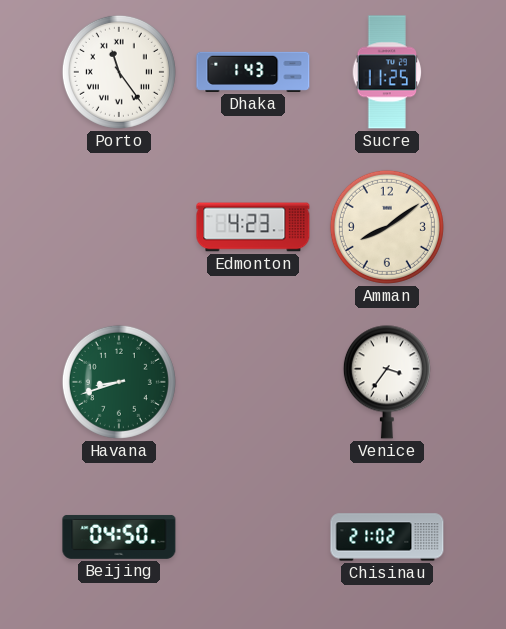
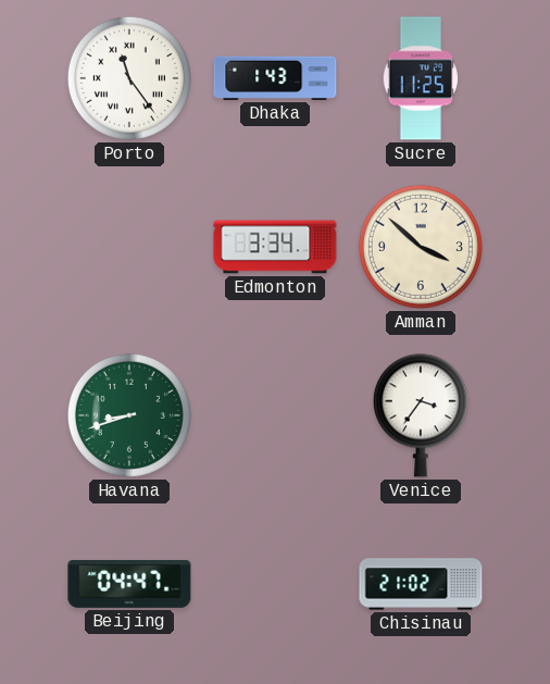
Edmonton: 4:23 -> 3:34
Amman: 8:09 -> 3:52
Beijing: 04:50 -> 04:47
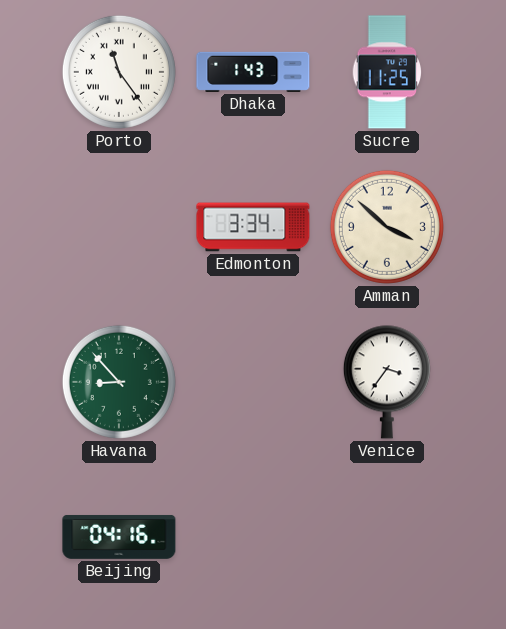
Havana: 8:42 -> 8:53
Beijing: 04:47 -> 04:16
Chisinau: 21:02 -> none
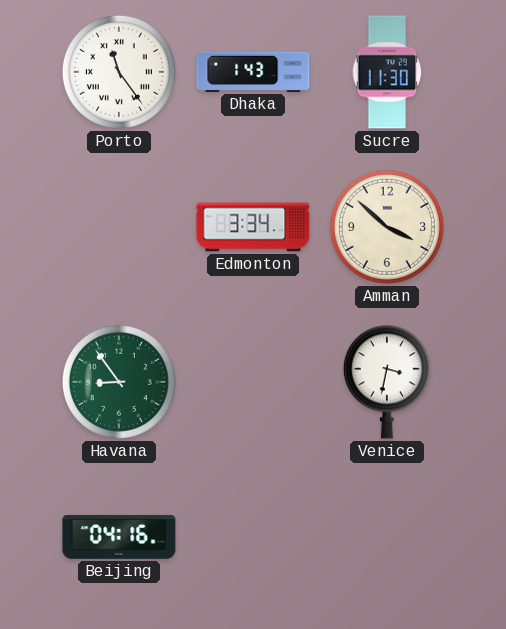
Sucre: 11:25 -> 11:30
Havana: 8:53 -> 8:54
Venice: 3:36 -> 3:32
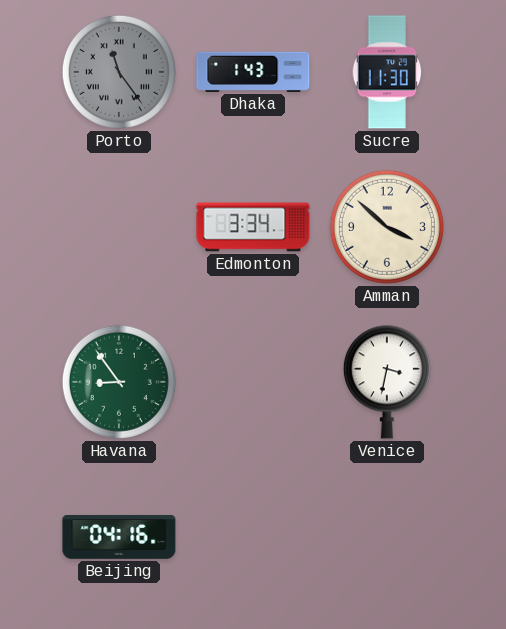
Porto dial: white -> grey
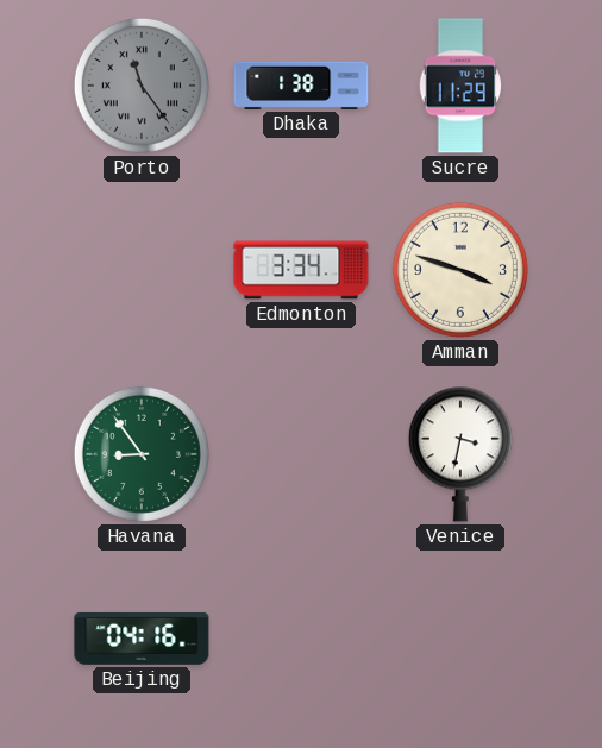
Dhaka: 1:43 -> 1:38
Sucre: 11:30 -> 11:29
Amman: 3:52 -> 3:48
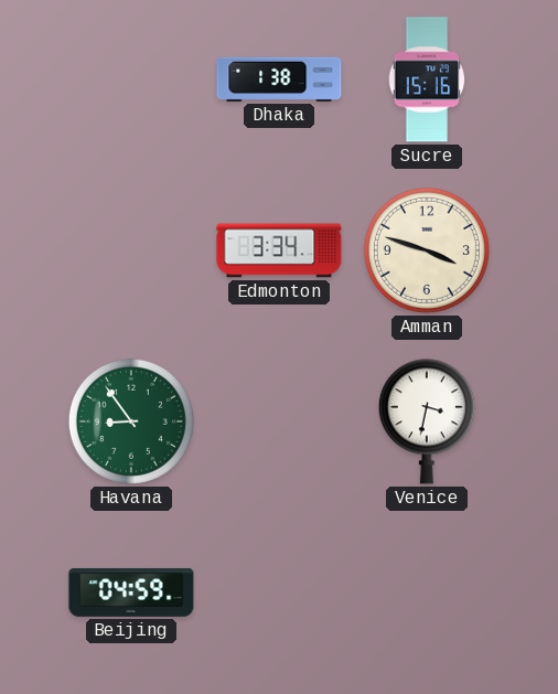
Porto: 11:24 -> none
Sucre: 11:29 -> 15:16
Beijing: 04:16 -> 04:59
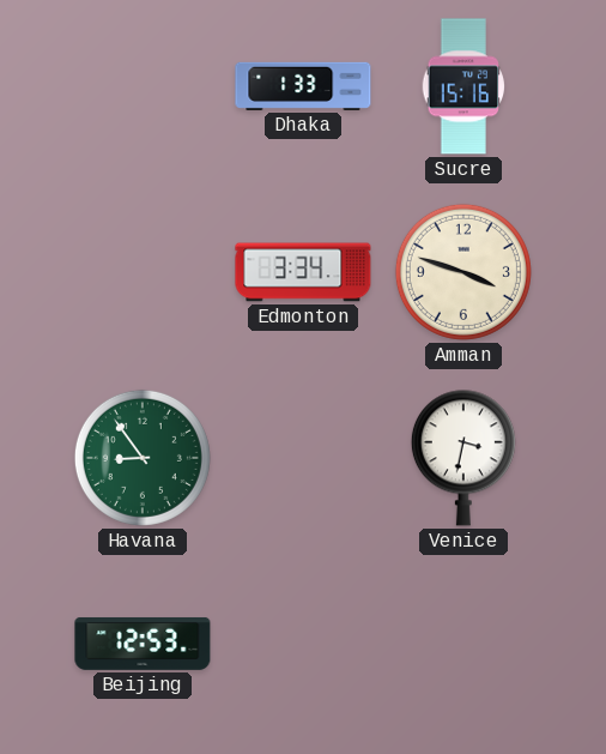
Dhaka: 1:38 -> 1:33
Beijing: 04:59 -> 12:53
